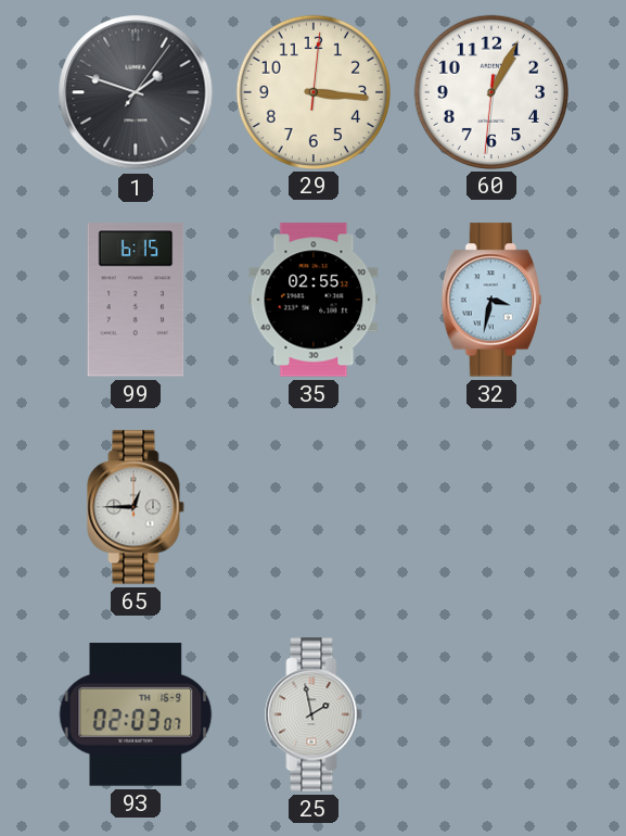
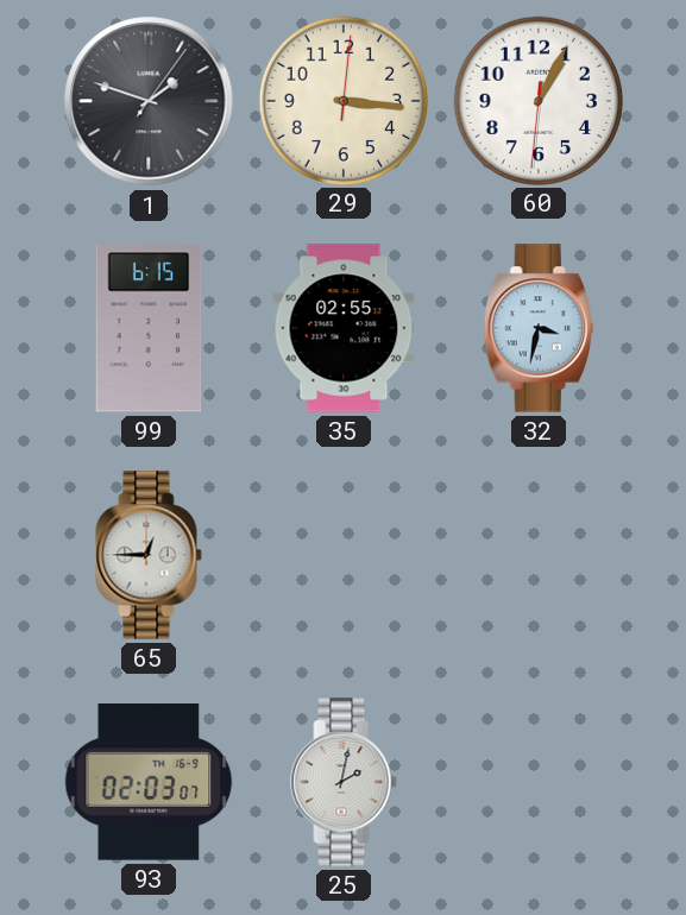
25: 1:58 -> 2:02
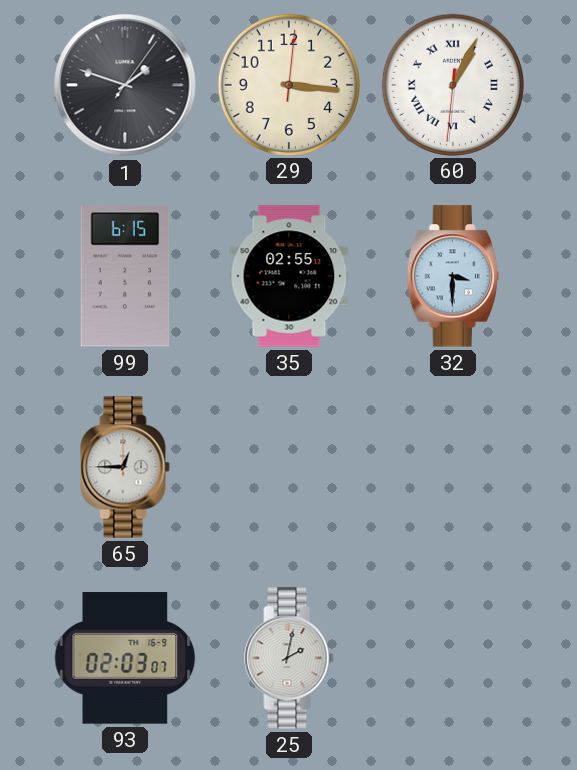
60 numerals: Arabic -> Roman
32: 3:32 -> 3:30
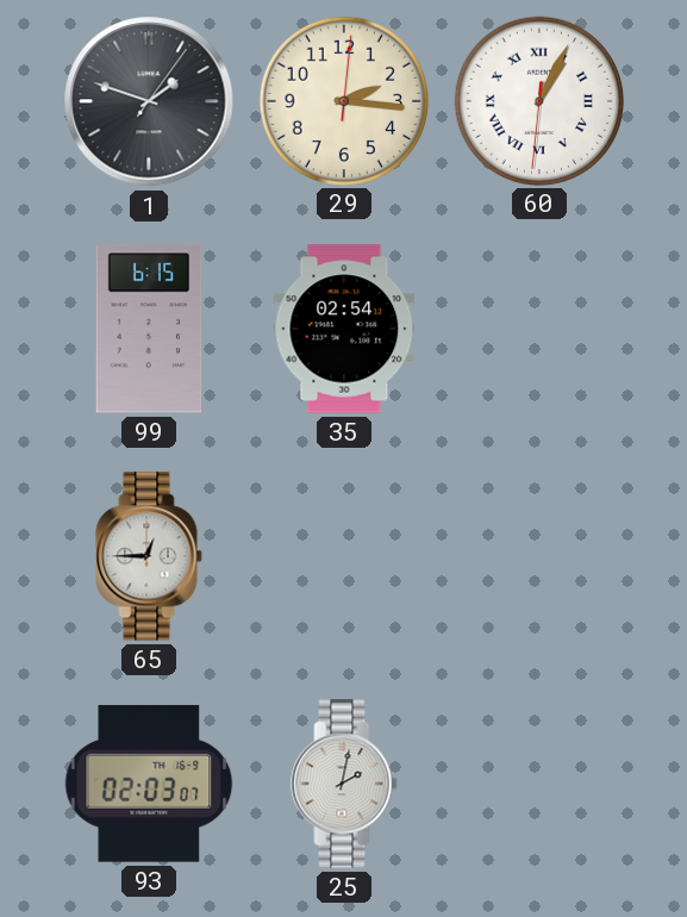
29: 3:16 -> 2:16
35: 02:55 -> 02:54
32: 3:30 -> none
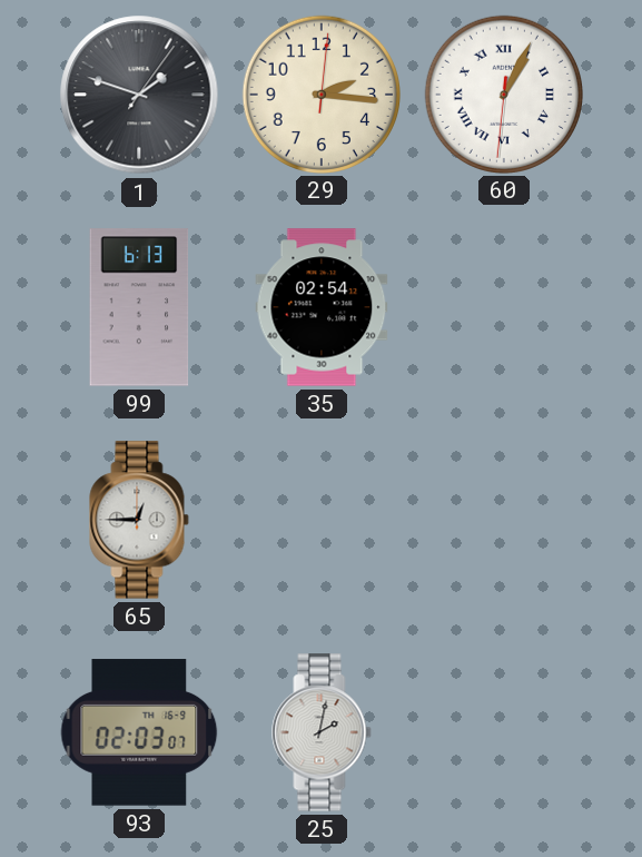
99: 6:15 -> 6:13
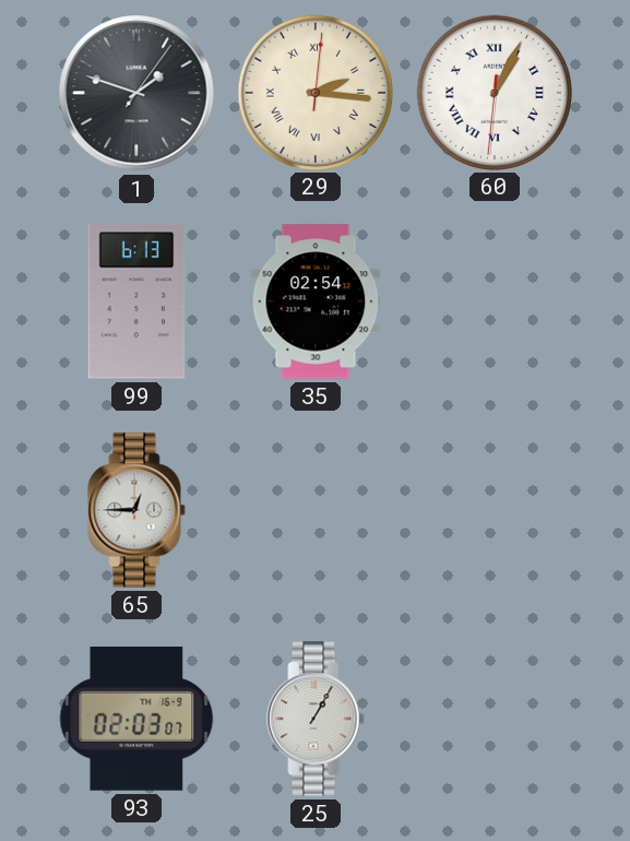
29 numerals: Arabic -> Roman
25: 2:02 -> 1:05
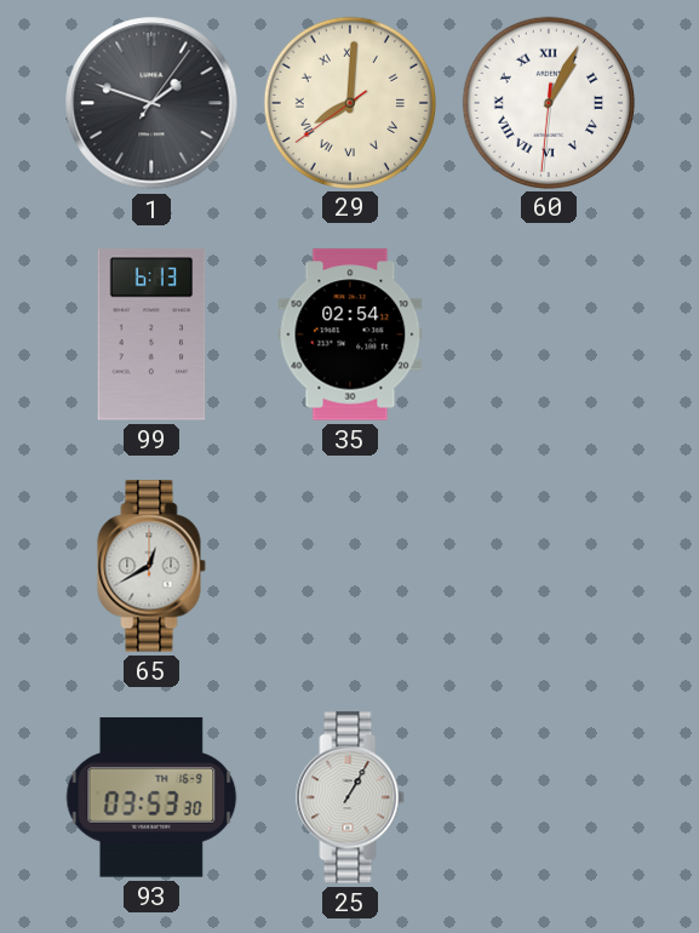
29: 2:16 -> 8:00
65: 12:45 -> 12:40
93: 02:03 -> 03:53
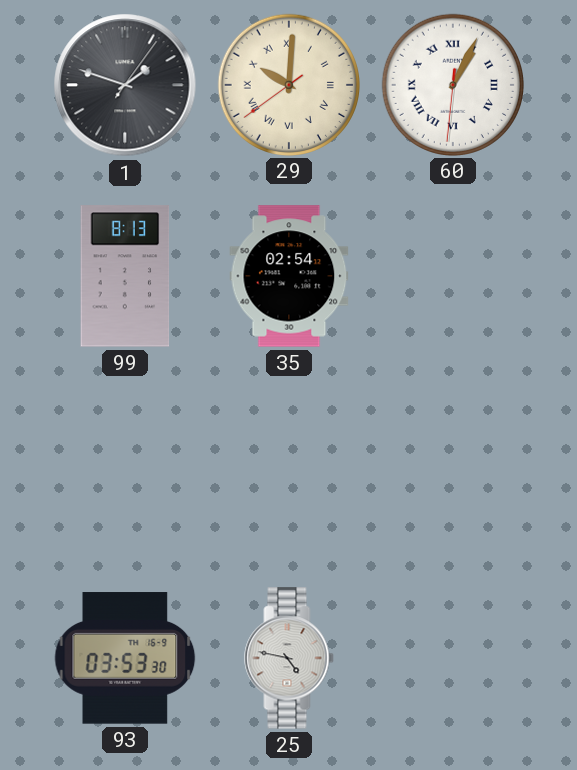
29: 8:00 -> 10:00
99: 6:13 -> 8:13
65: 12:40 -> none
25: 1:05 -> 4:47
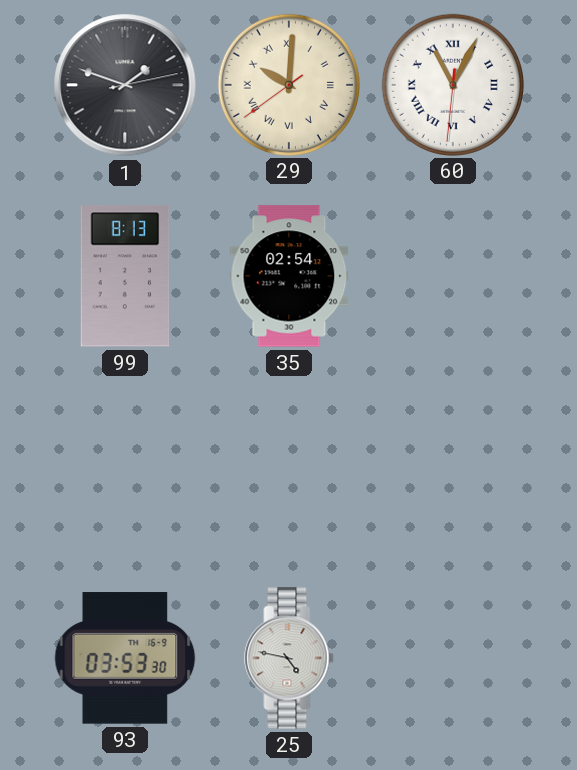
1: 1:48:06 -> 1:48:13
60: 1:04 -> 11:04
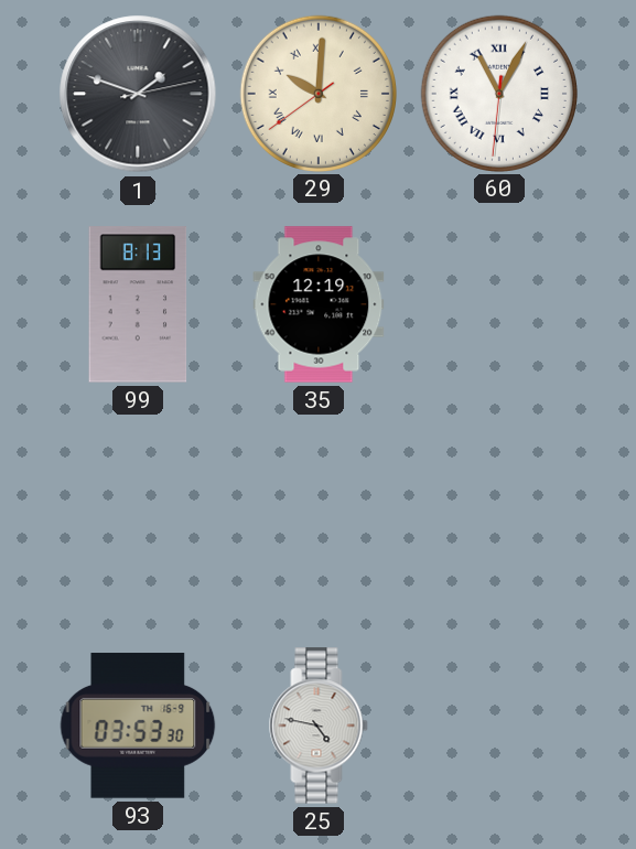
35: 02:54 -> 12:19
